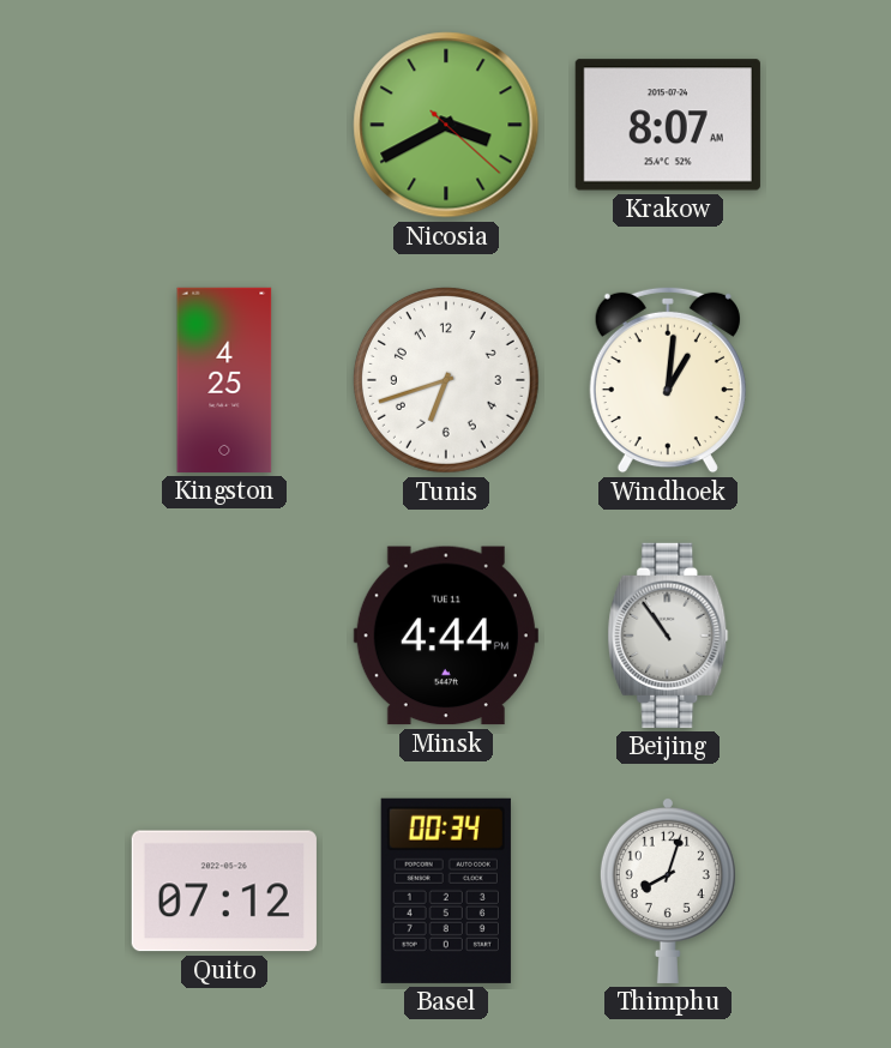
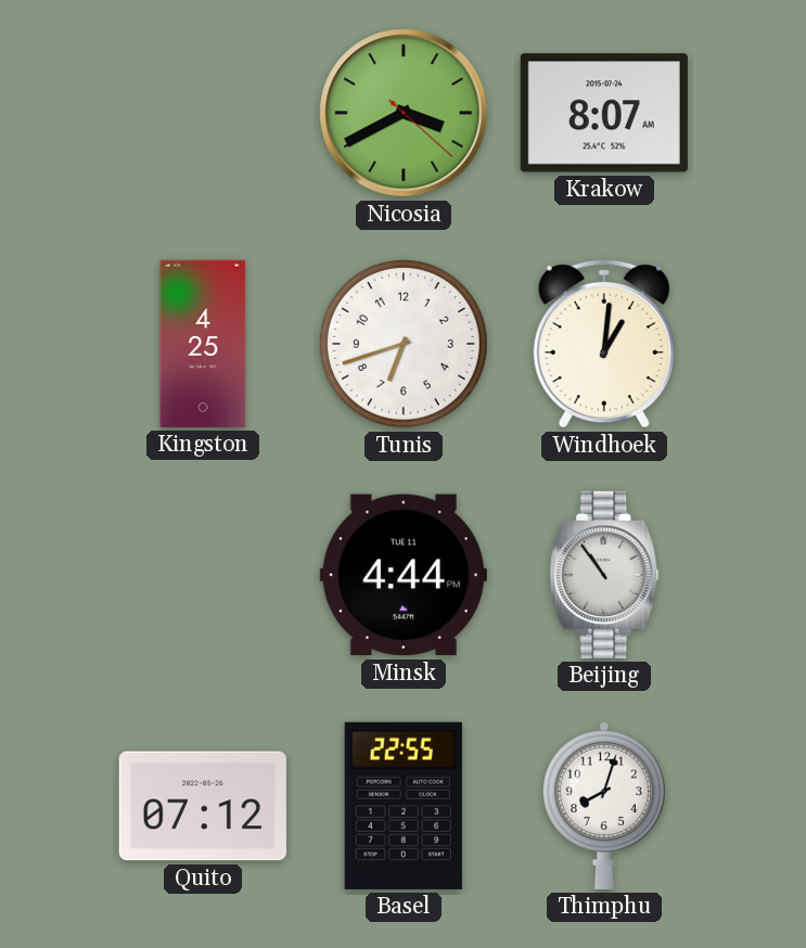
Basel: 00:34 -> 22:55
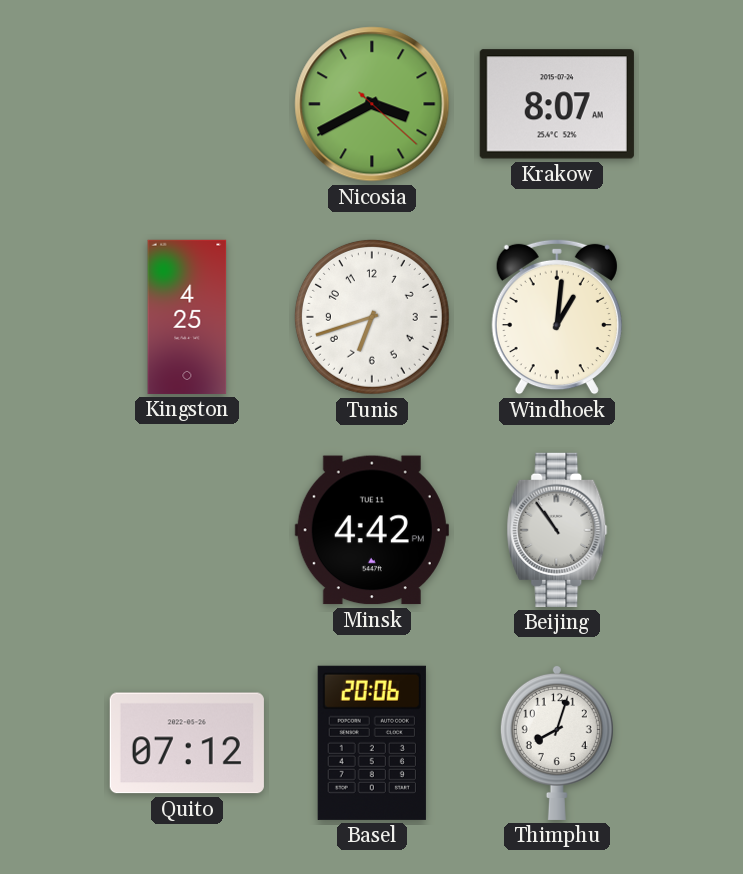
Minsk: 4:44 -> 4:42
Basel: 22:55 -> 20:06
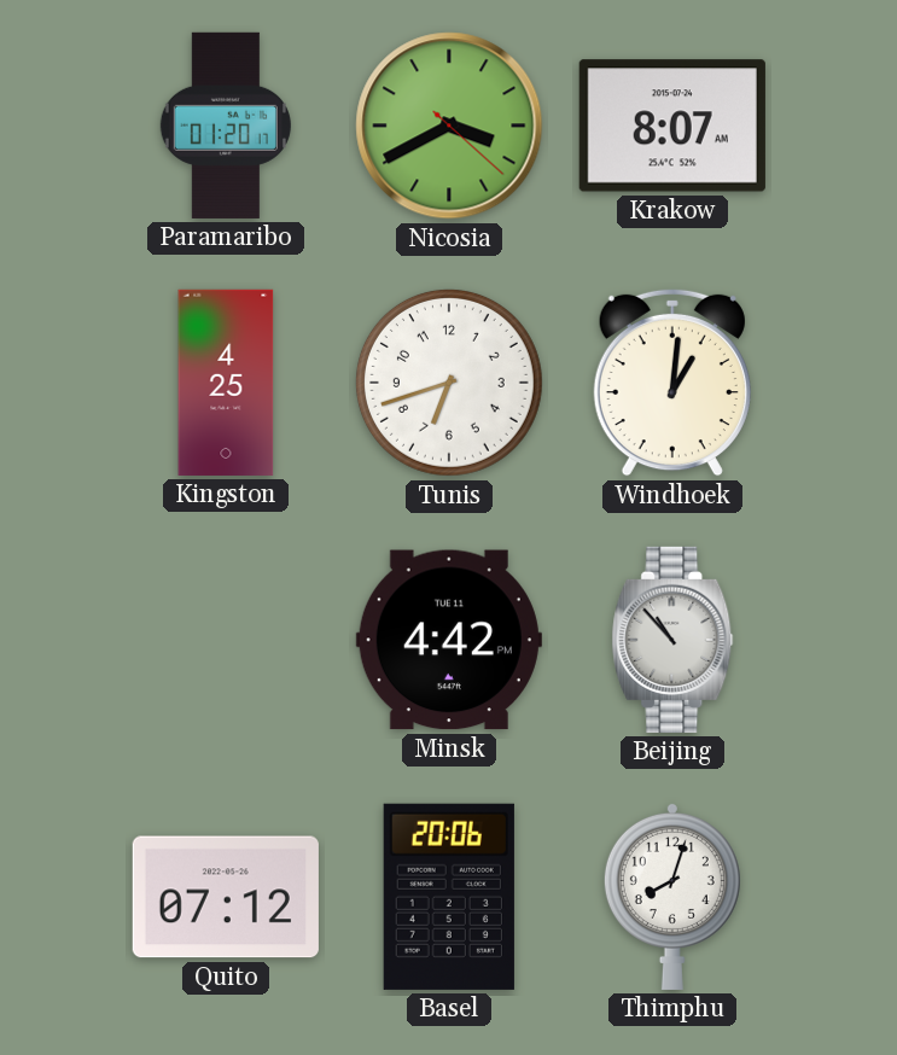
Paramaribo: none -> 01:20
Beijing: 10:54 -> 10:53
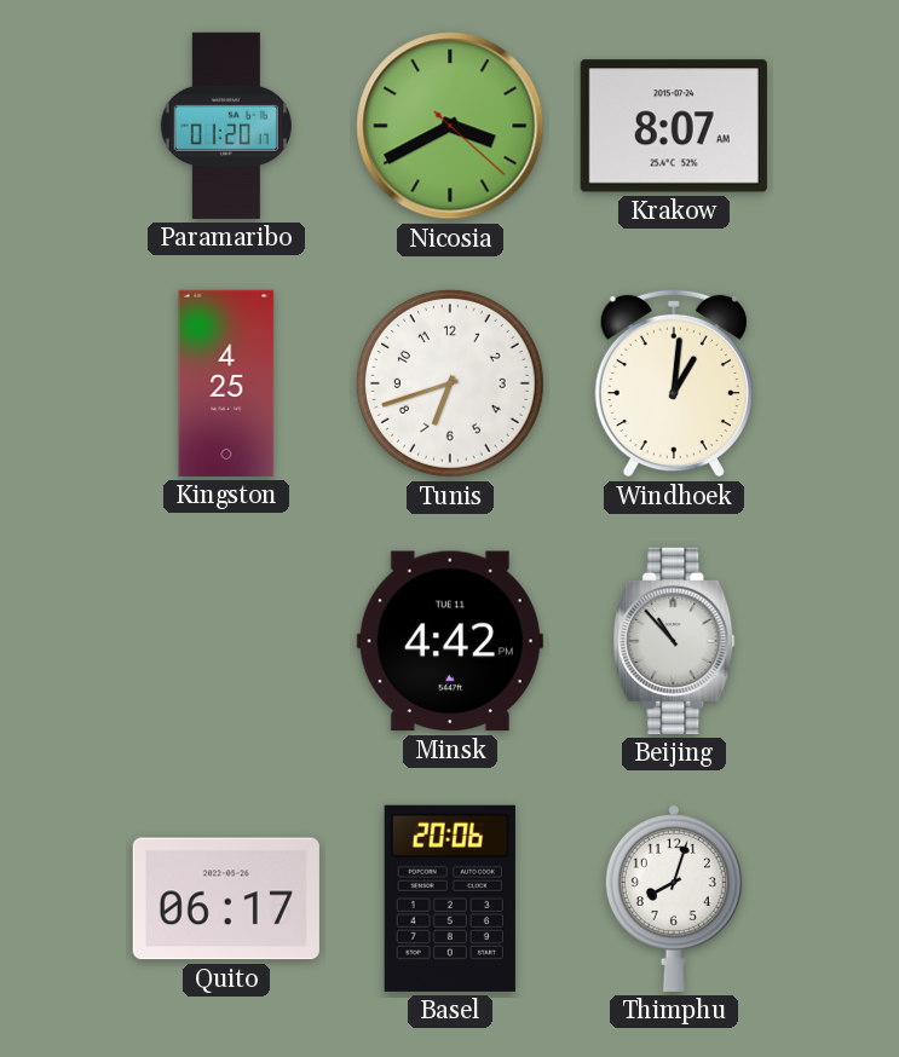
Quito: 07:12 -> 06:17
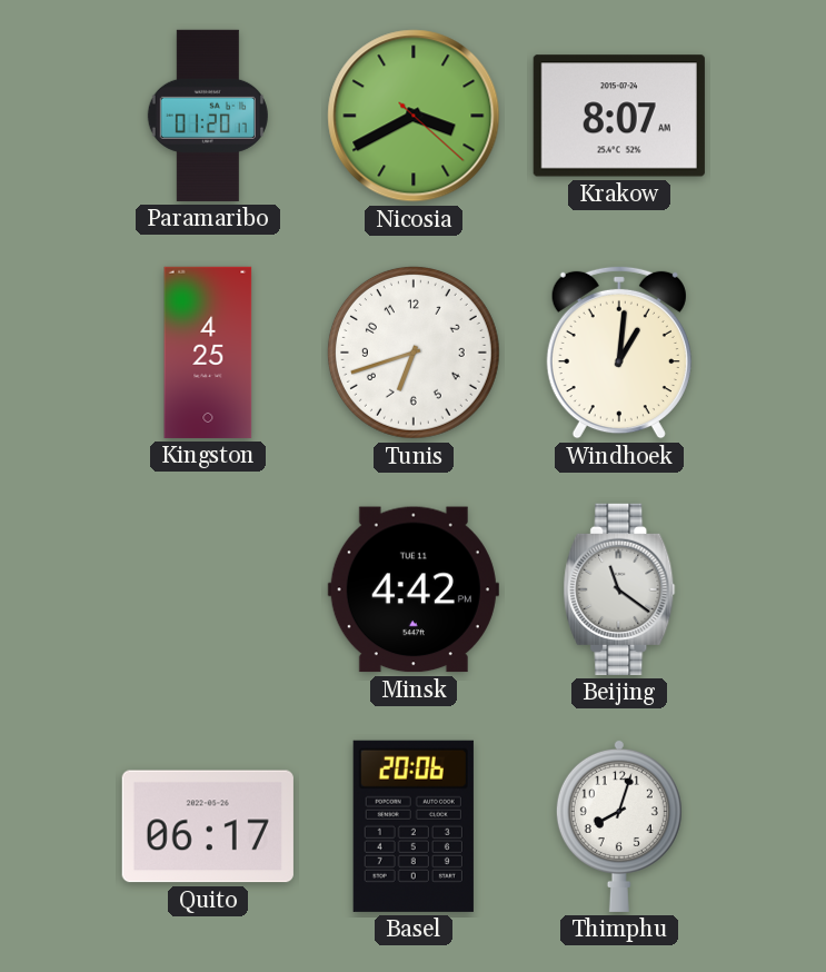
Beijing: 10:53 -> 11:21
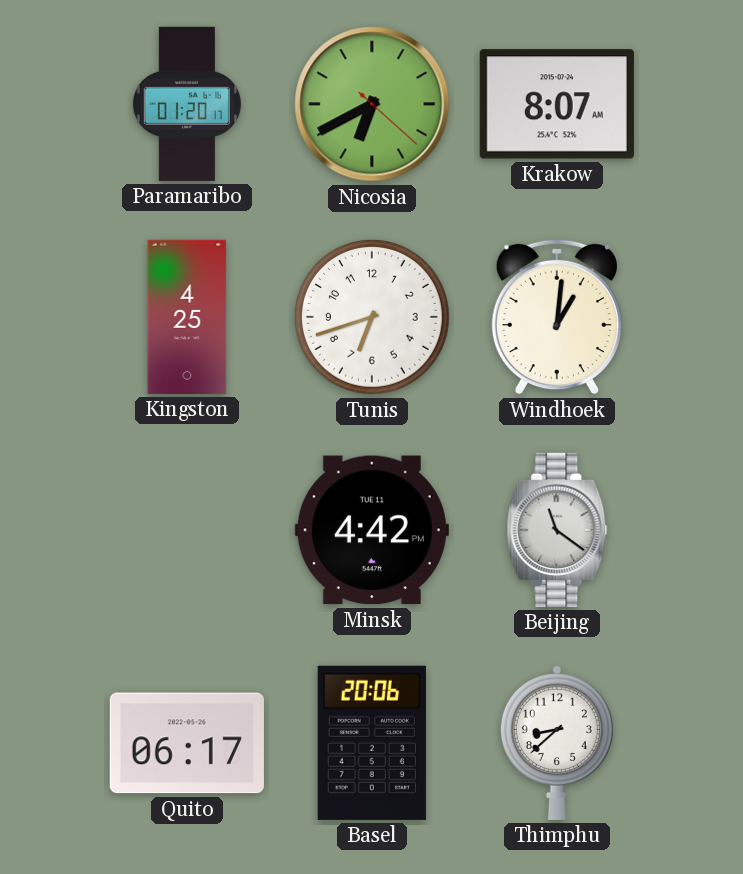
Nicosia: 3:40 -> 6:40
Thimphu: 8:03 -> 8:38
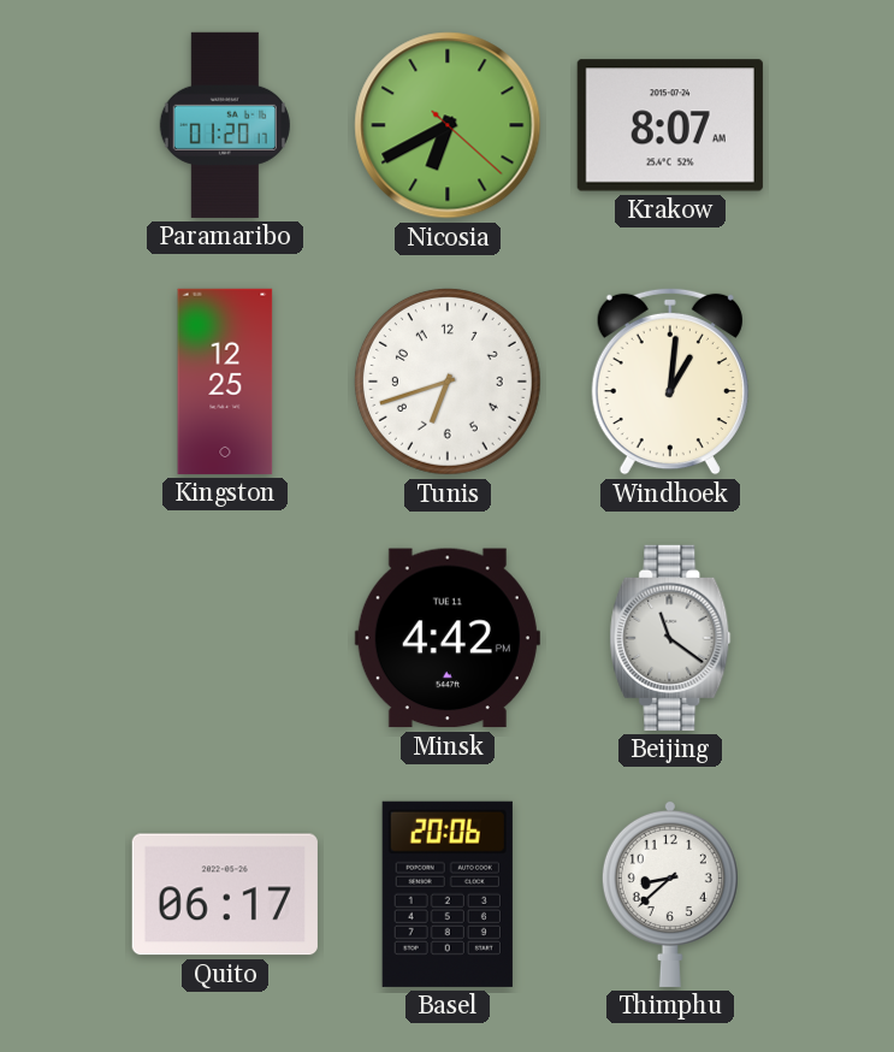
Kingston: 4:25 -> 12:25
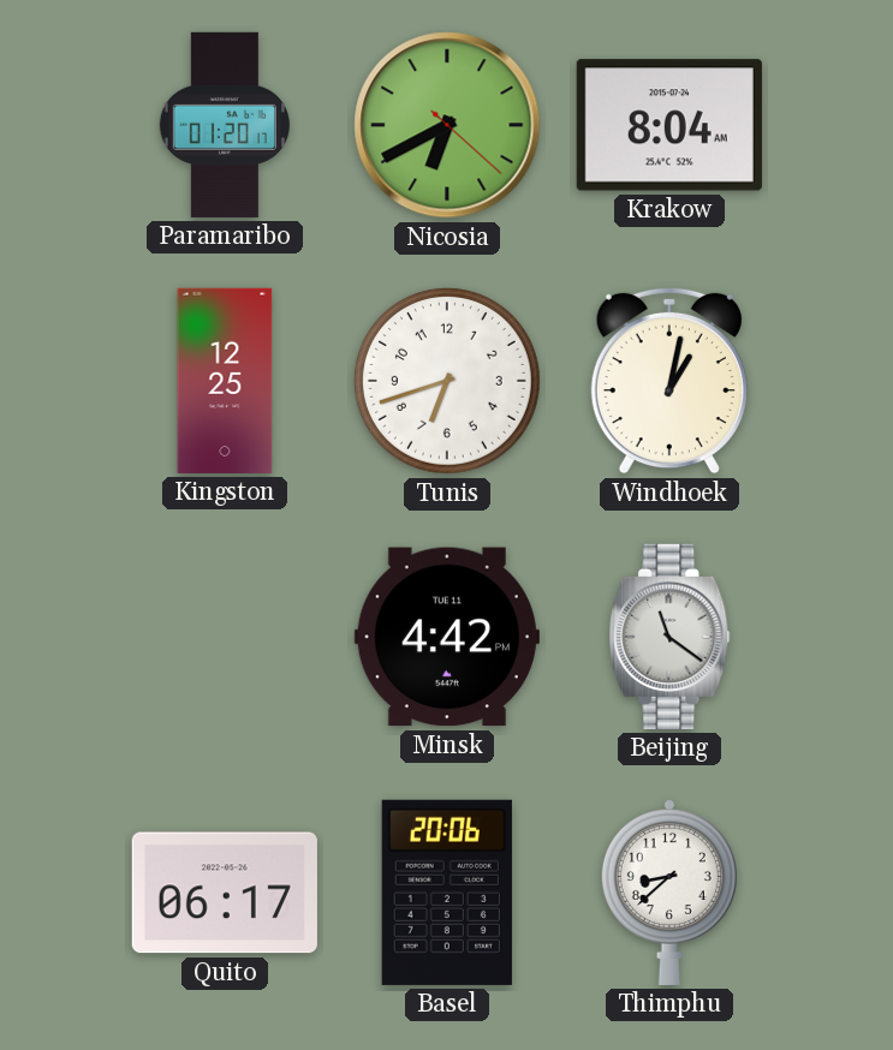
Krakow: 8:07 -> 8:04
Windhoek: 1:01 -> 1:02
